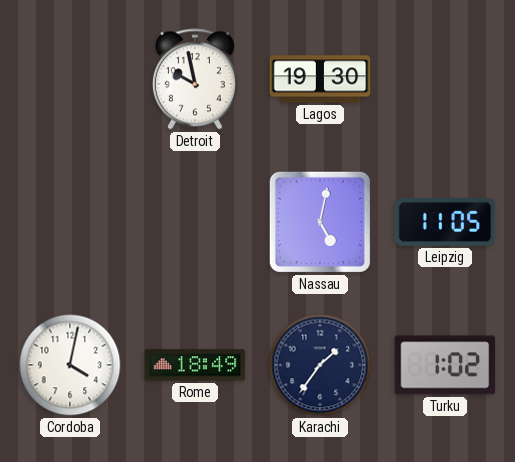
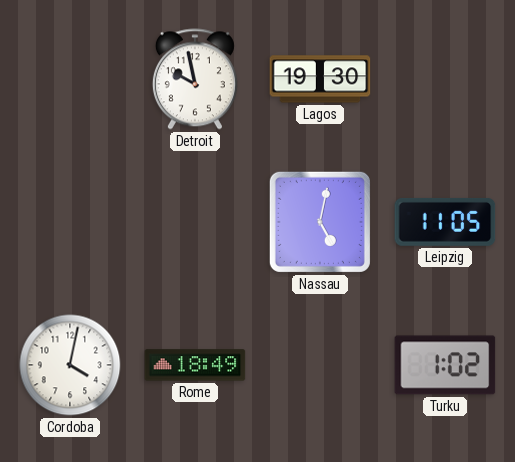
Karachi: 1:36 -> none
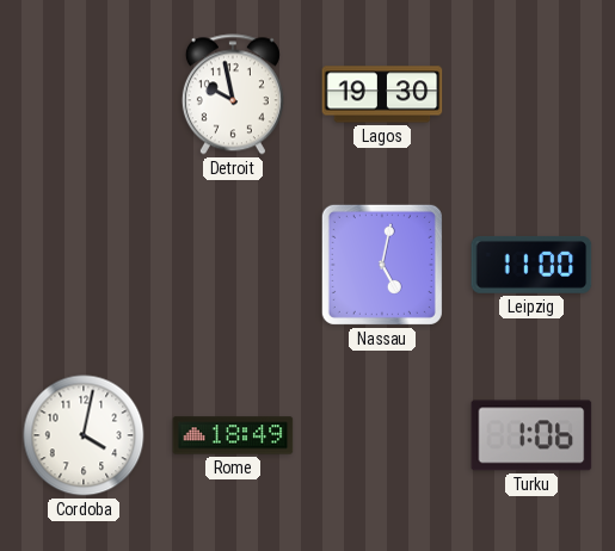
Leipzig: 11:05 -> 11:00
Turku: 1:02 -> 1:06
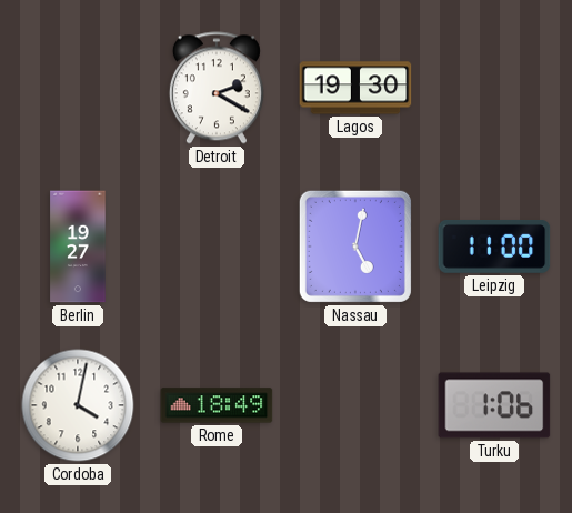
Detroit: 9:58 -> 2:20
Berlin: none -> 19:27
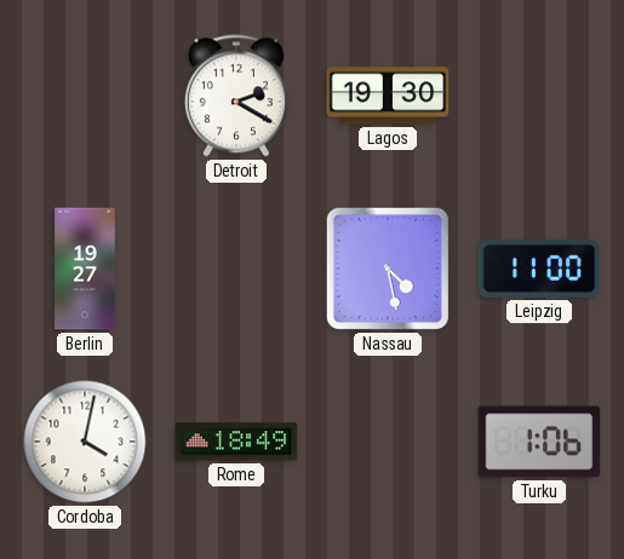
Nassau: 5:02 -> 4:28
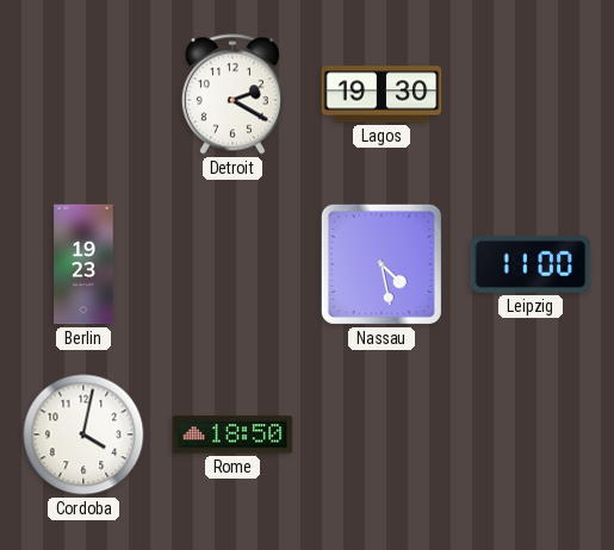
Berlin: 19:27 -> 19:23
Rome: 18:49 -> 18:50
Turku: 1:06 -> none
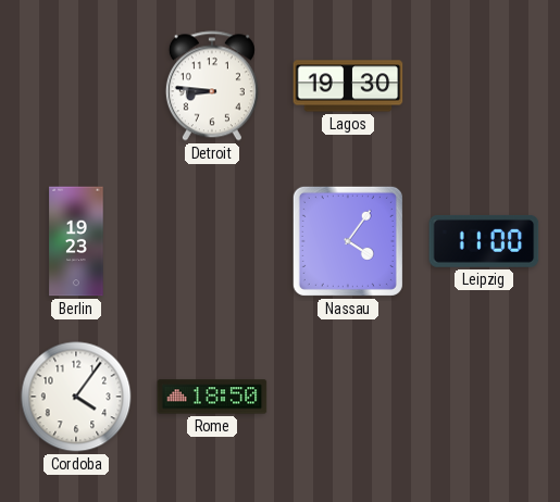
Detroit: 2:20 -> 8:46
Nassau: 4:28 -> 4:06
Cordoba: 4:02 -> 4:06
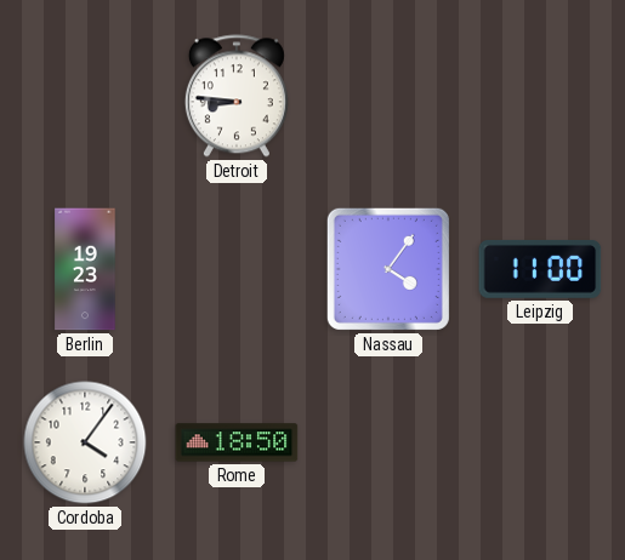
Lagos: 19:30 -> none
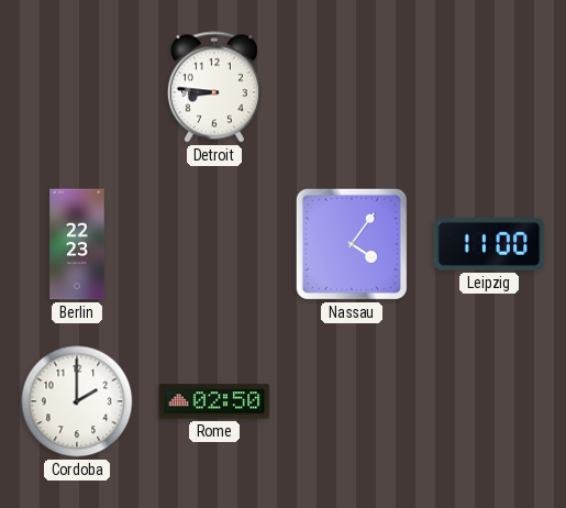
Berlin: 19:23 -> 22:23
Cordoba: 4:06 -> 2:00
Rome: 18:50 -> 02:50
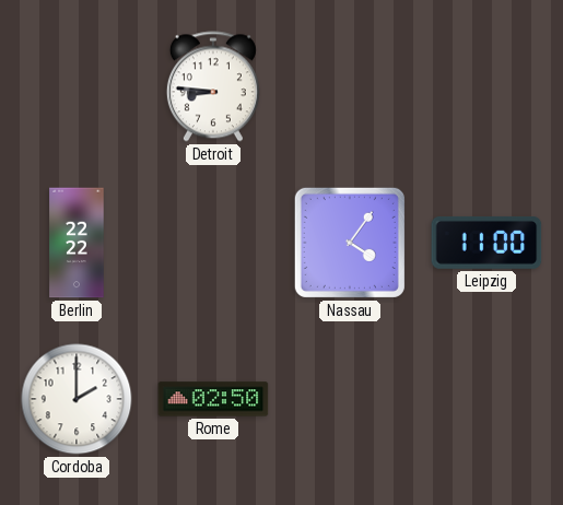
Berlin: 22:23 -> 22:22
